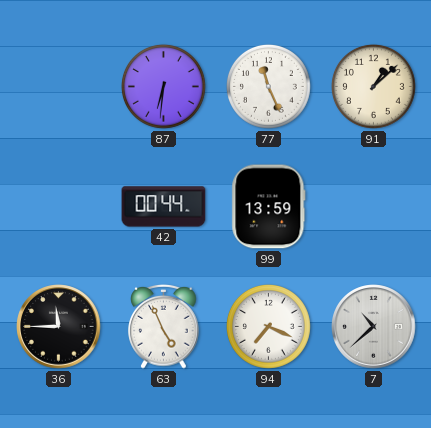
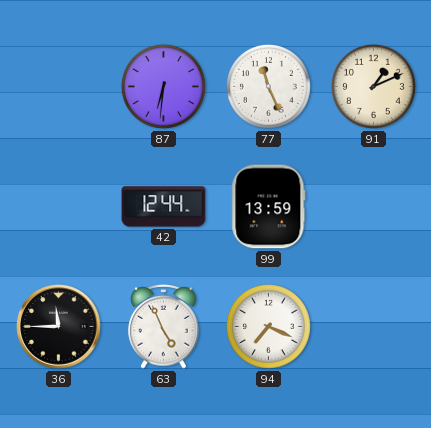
91: 1:08 -> 1:11
42: 00:44 -> 12:44
7: 10:38 -> none
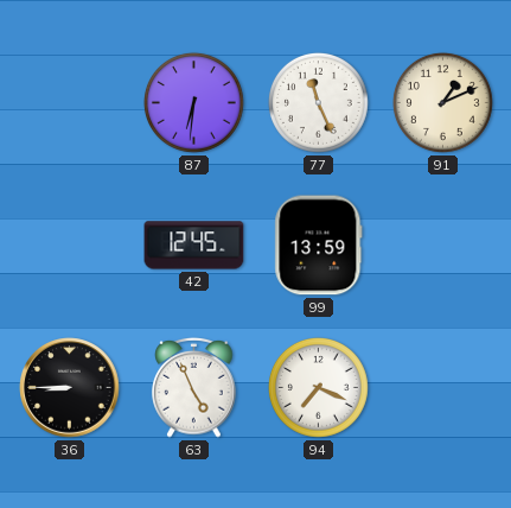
42: 12:44 -> 12:45
36: 11:45 -> 8:45
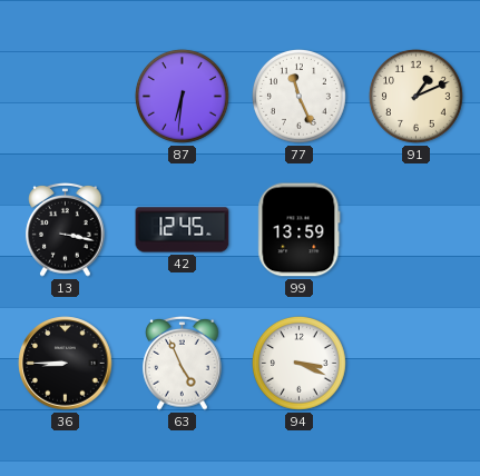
13: none -> 3:17
94: 7:19 -> 3:19
